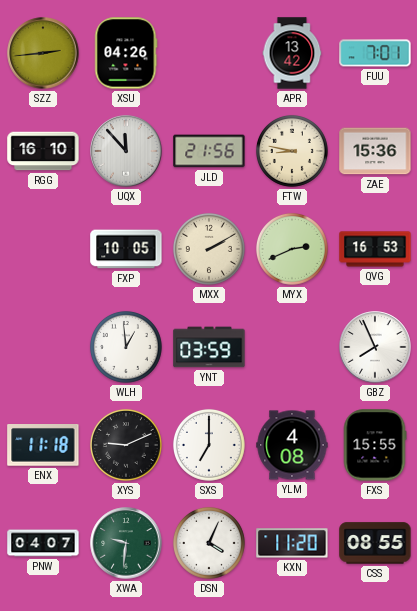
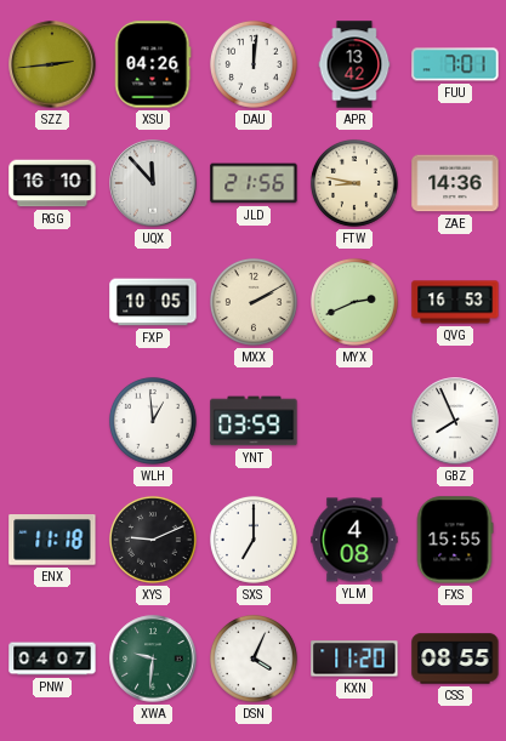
DAU: none -> 12:01
ZAE: 15:36 -> 14:36
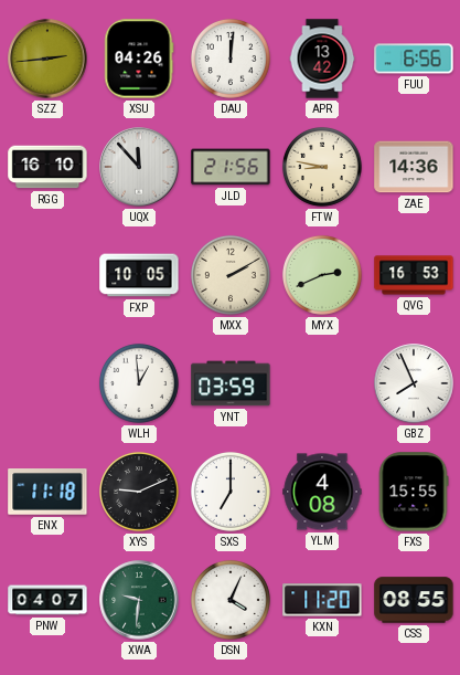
FUU: 7:01 -> 6:56
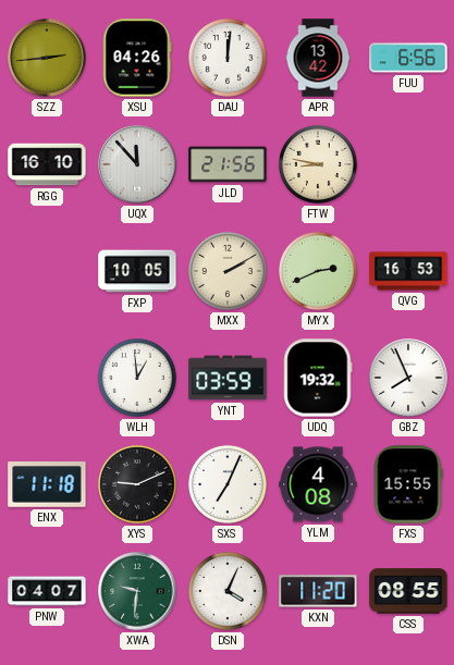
ZAE: 14:36 -> none
UDQ: none -> 19:32
SXS: 7:00 -> 7:04
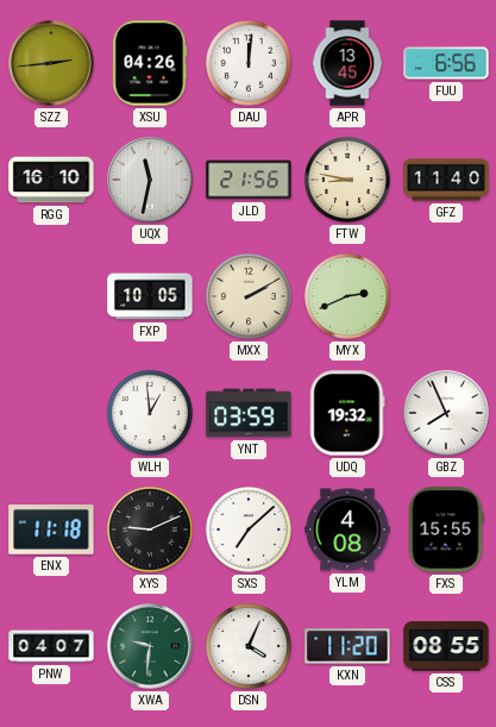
APR: 13:42 -> 13:45
UQX: 11:53 -> 11:32
GFZ: none -> 11:40
QVG: 16:53 -> none
SXS: 7:04 -> 7:08
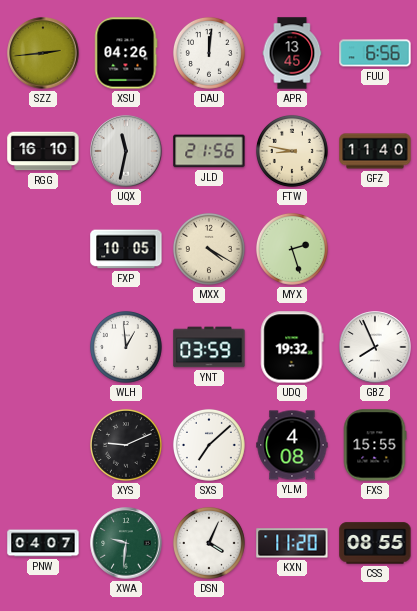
MXX: 2:10 -> 4:20
MYX: 2:41 -> 2:27
ENX: 11:18 -> none
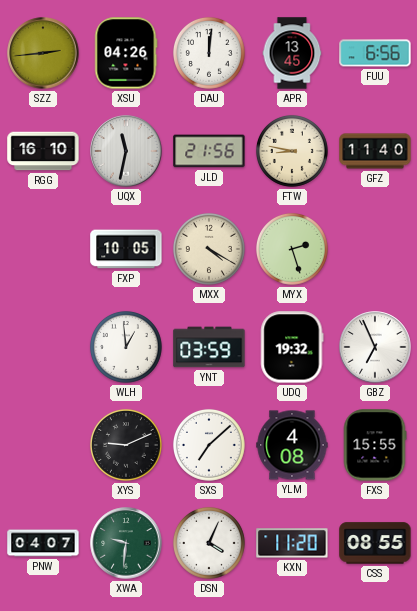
GBZ: 7:56 -> 6:56
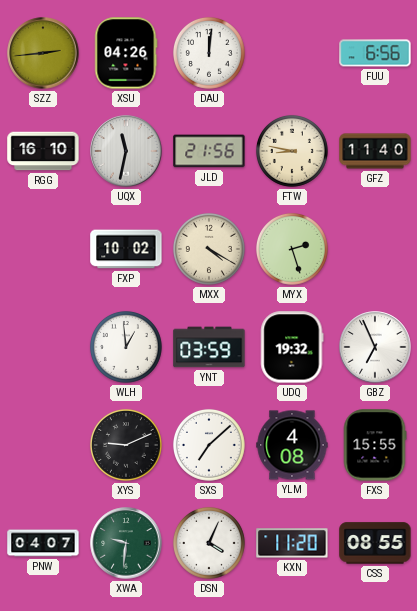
APR: 13:45 -> none
FXP: 10:05 -> 10:02
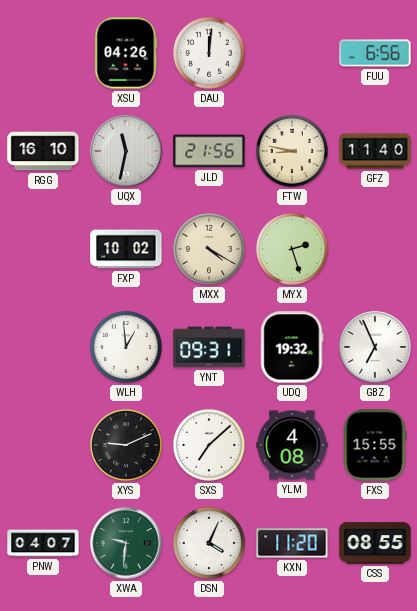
SZZ: 2:44 -> none
YNT: 03:59 -> 09:31
